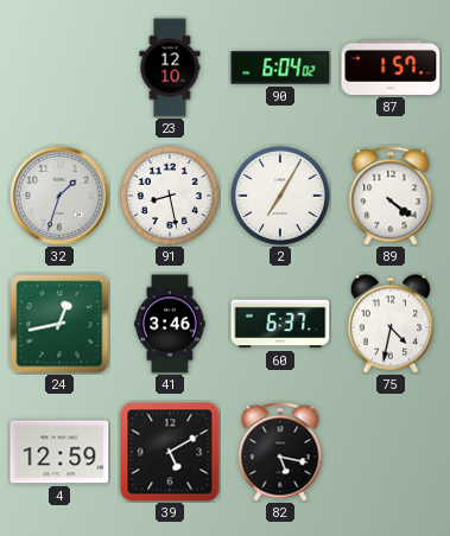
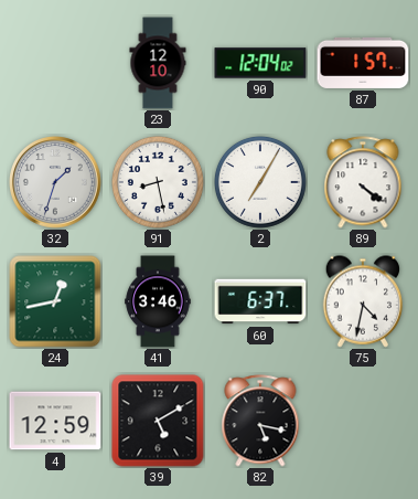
90: 6:04 -> 12:04
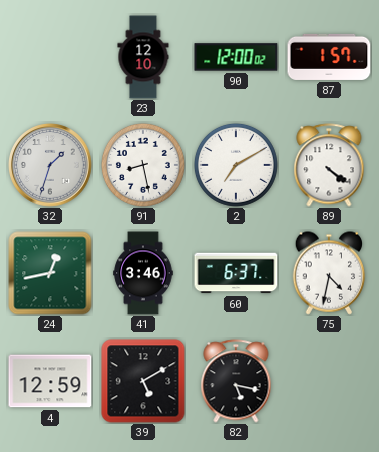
90: 12:04 -> 12:00
2: 7:05 -> 7:10
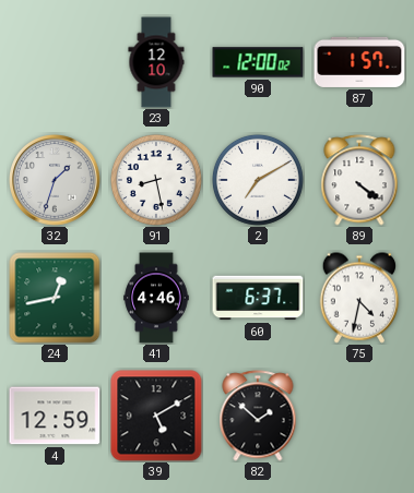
41: 3:46 -> 4:46
82: 5:17 -> 1:52
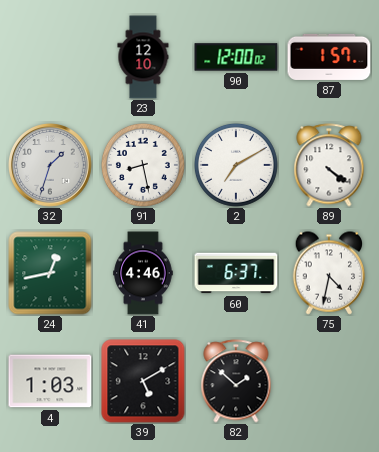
4: 12:59 -> 1:03
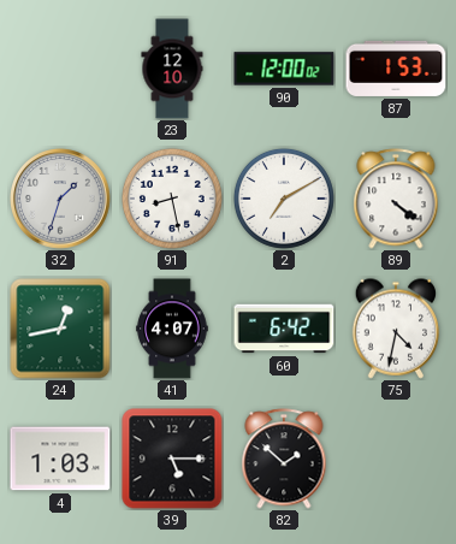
87: 1:57 -> 1:53
41: 4:46 -> 4:07
60: 6:37 -> 6:42
39: 5:10 -> 5:15
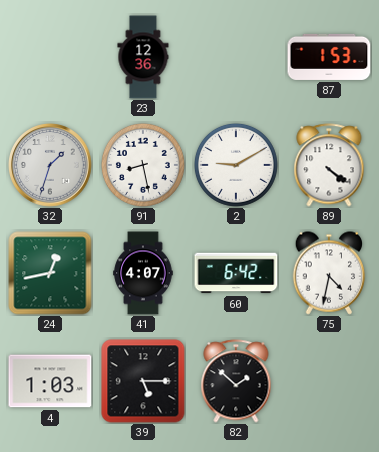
23: 12:10 -> 12:36
90: 12:00 -> none
2: 7:10 -> 9:10
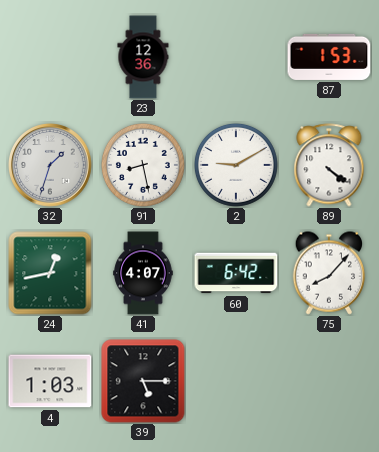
75: 4:32 -> 8:07
82: 1:52 -> none
